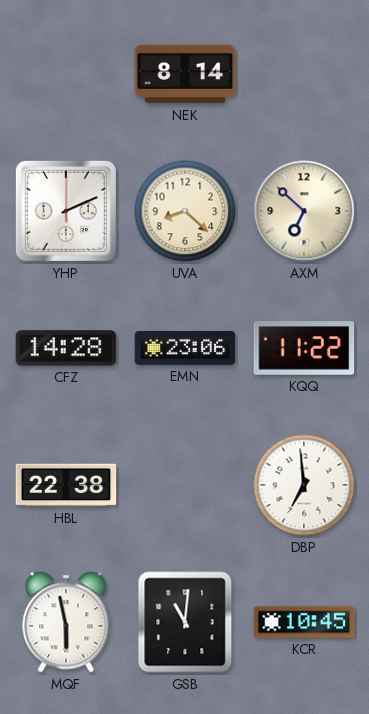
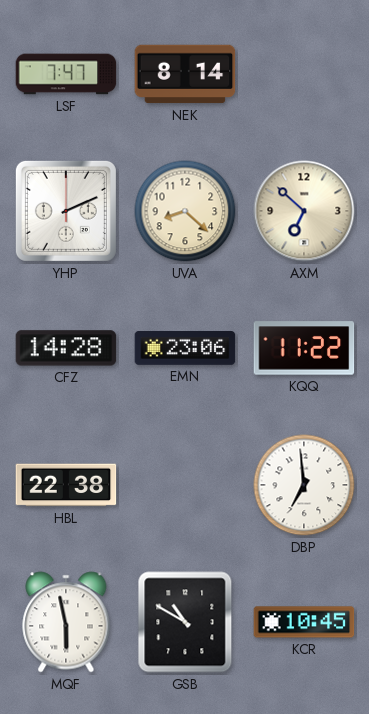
LSF: none -> 7:47
GSB: 11:01 -> 10:50
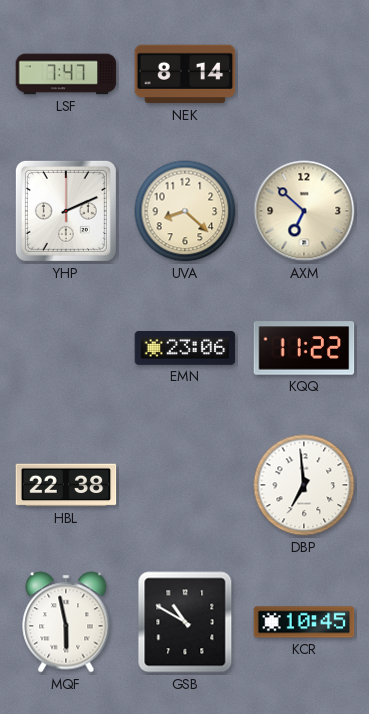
CFZ: 14:28 -> none
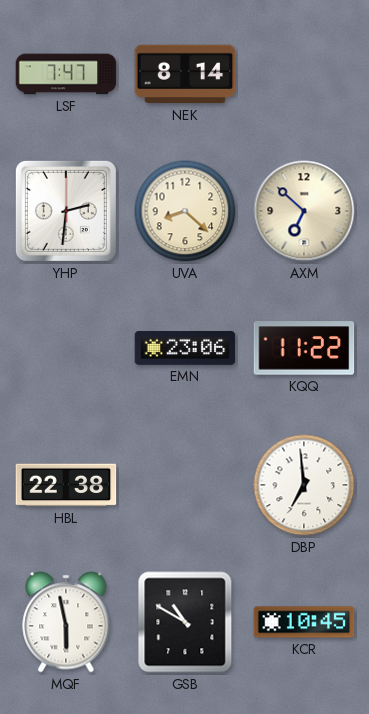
YHP: 2:11 -> 2:31
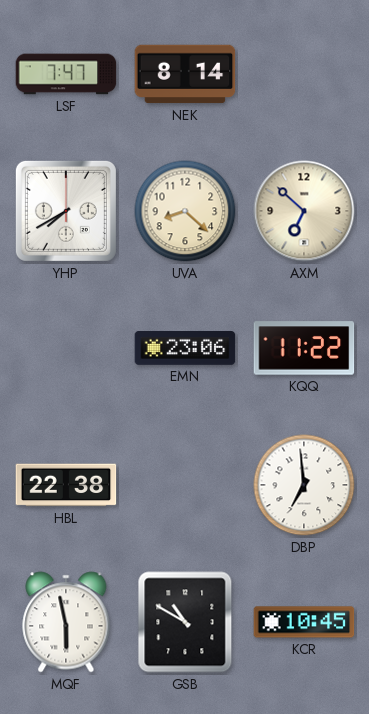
YHP: 2:31 -> 7:40
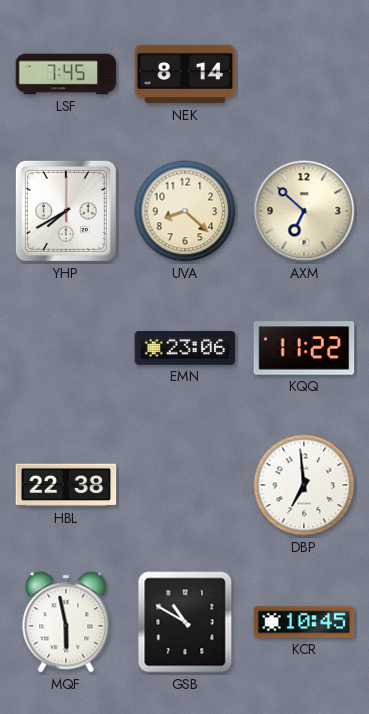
LSF: 7:47 -> 7:45
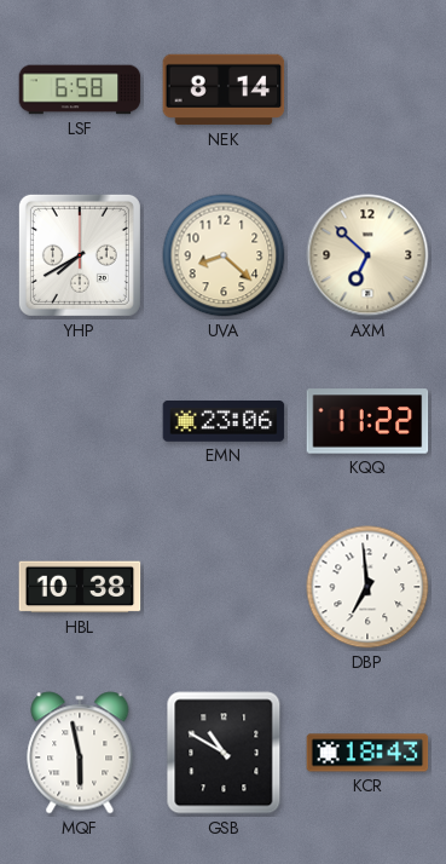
LSF: 7:45 -> 6:58
HBL: 22:38 -> 10:38
KCR: 10:45 -> 18:43
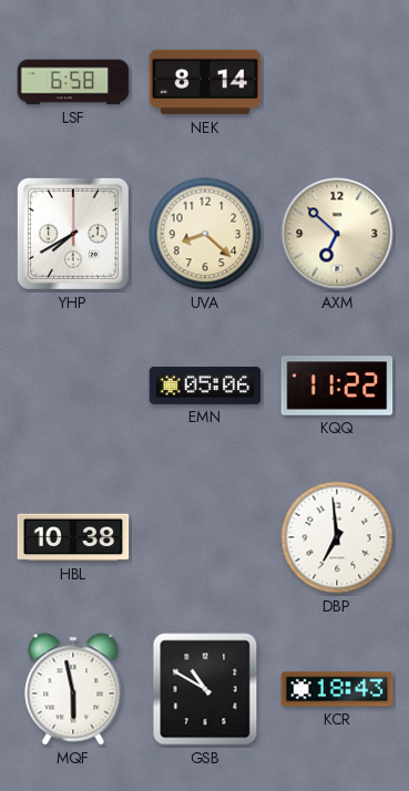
EMN: 23:06 -> 05:06
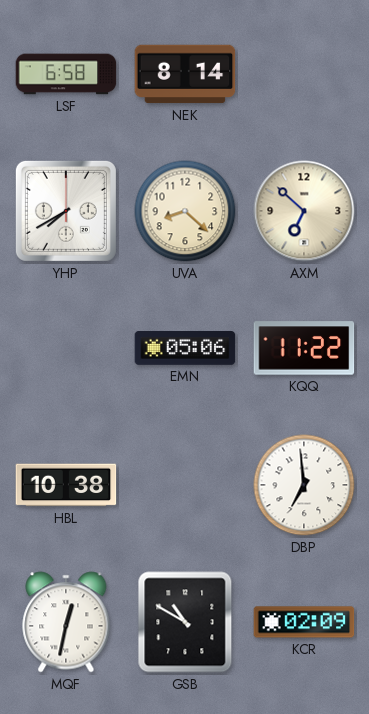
MQF: 5:58 -> 12:32
KCR: 18:43 -> 02:09
